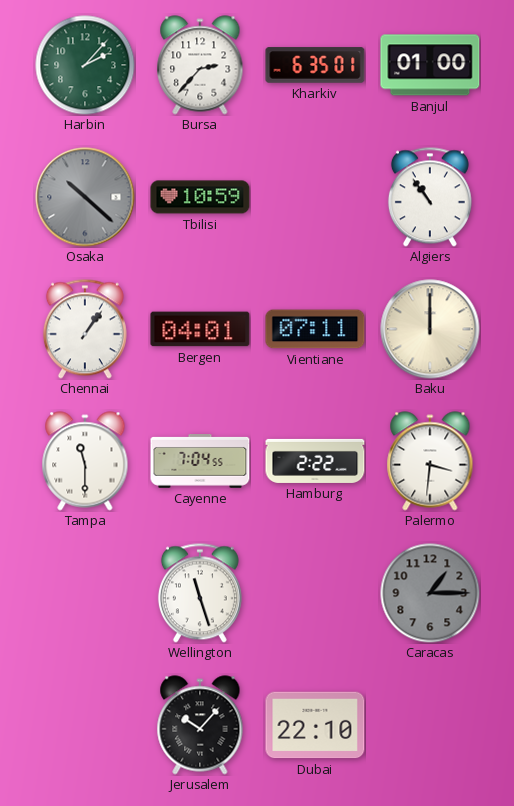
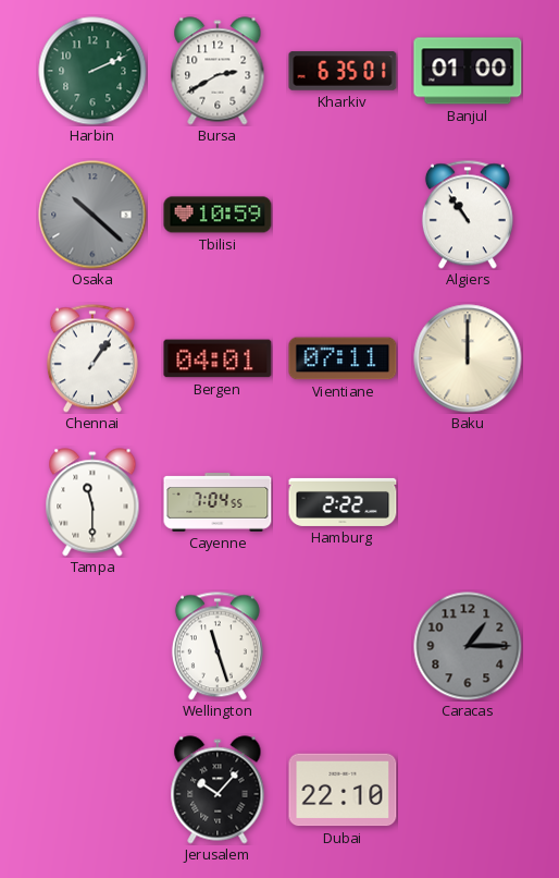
Harbin: 2:07 -> 2:11
Bursa: 2:37 -> 2:40
Palermo: 3:31 -> none
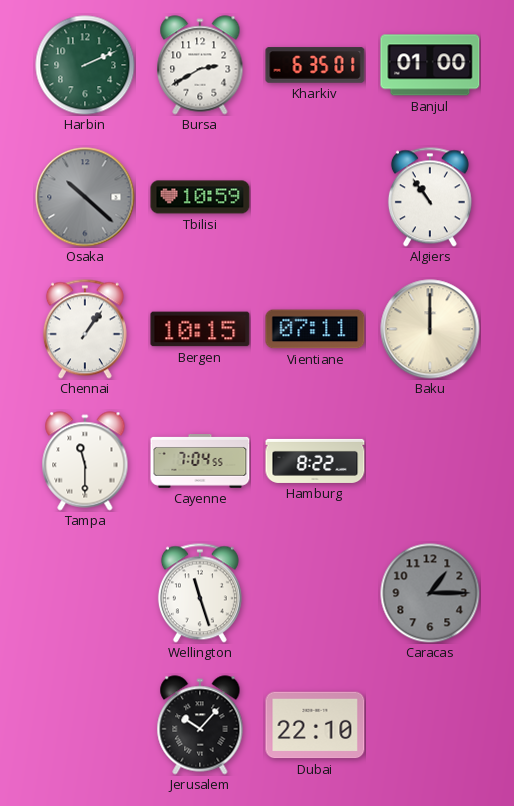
Bergen: 04:01 -> 10:15
Hamburg: 2:22 -> 8:22
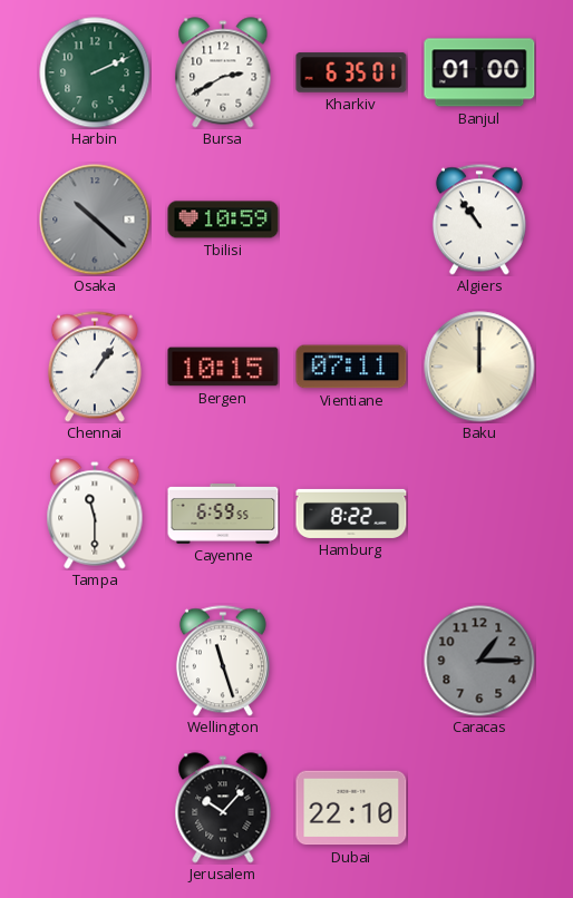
Cayenne: 7:04 -> 6:59
